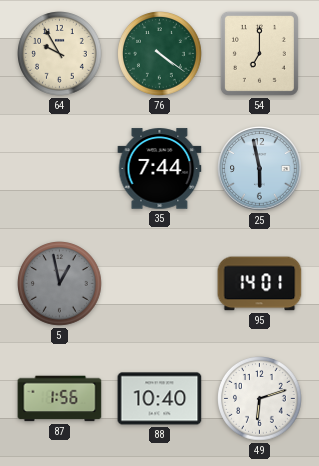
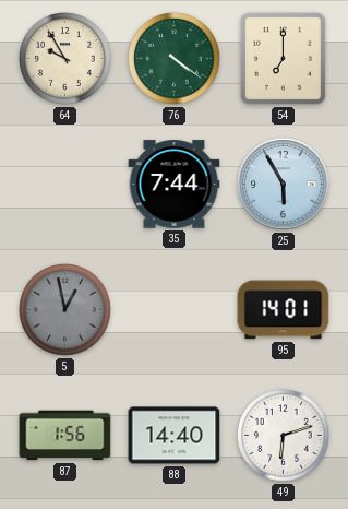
25: 5:58 -> 5:55
88: 10:40 -> 14:40
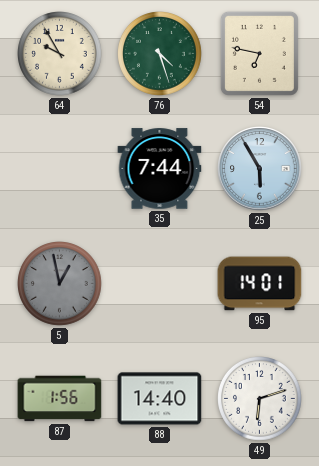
76: 4:21 -> 4:27
54: 7:00 -> 6:47
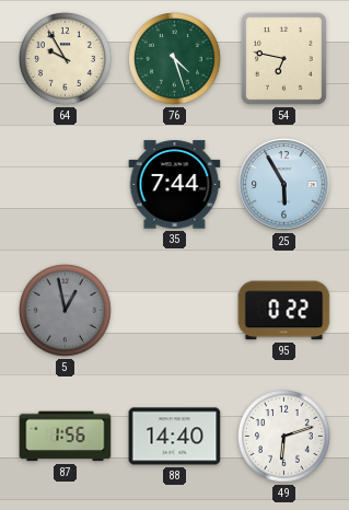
95: 14:01 -> 0:22
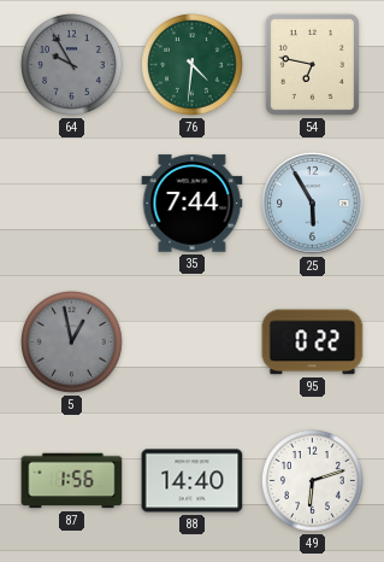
64 dial: cream -> grey
76: 4:27 -> 4:31
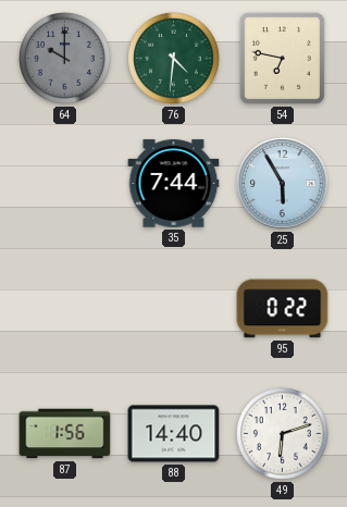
64: 9:55 -> 10:00
5: 12:58 -> none
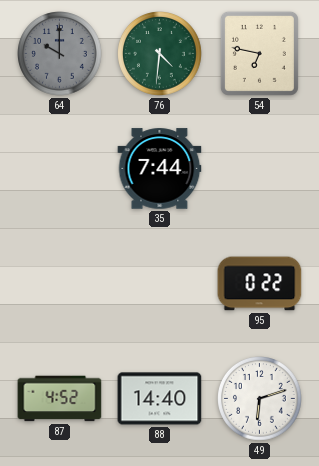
25: 5:55 -> none
87: 1:56 -> 4:52
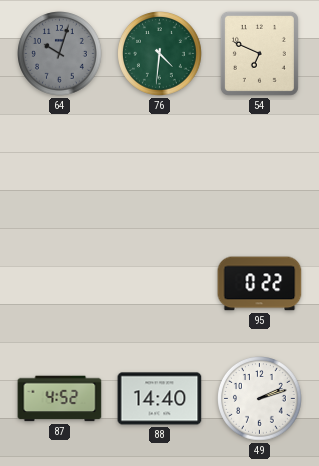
64: 10:00 -> 10:03
54: 6:47 -> 6:49
35: 7:44 -> none
49: 6:12 -> 2:12
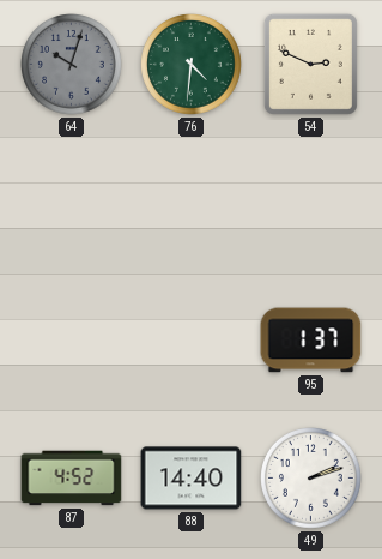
54: 6:49 -> 2:49
95: 0:22 -> 1:37
